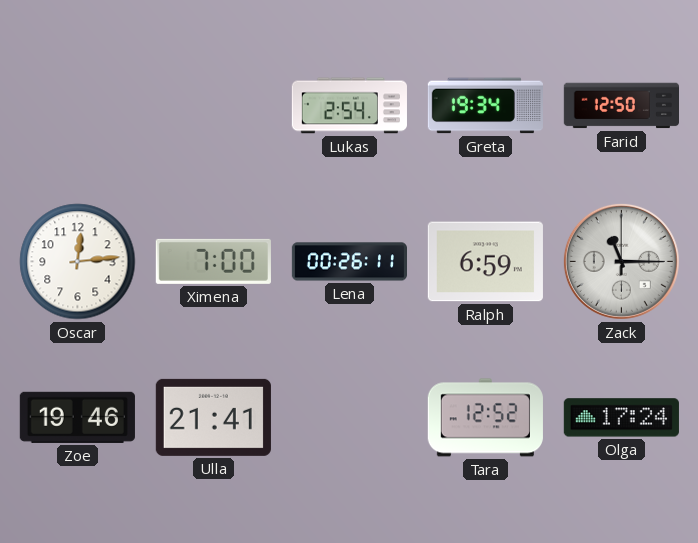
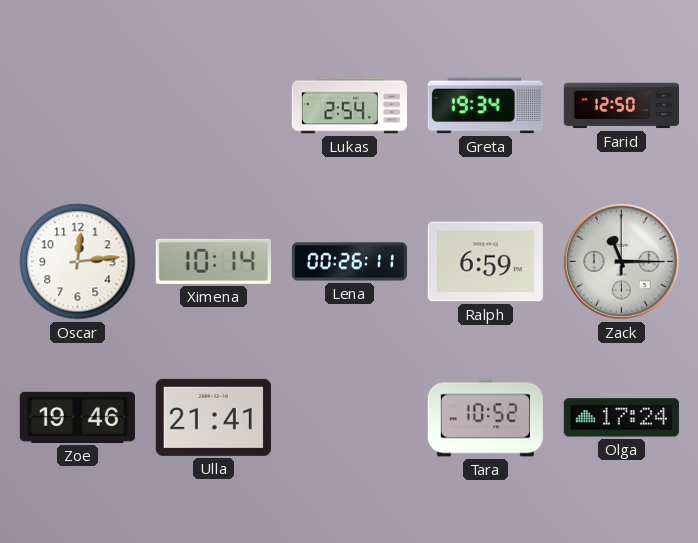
Ximena: 7:00 -> 10:14
Tara: 12:52 -> 10:52
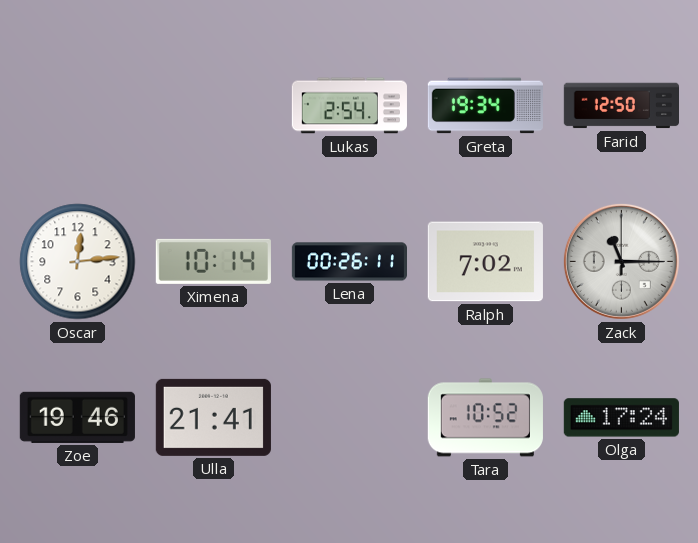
Ralph: 6:59 -> 7:02
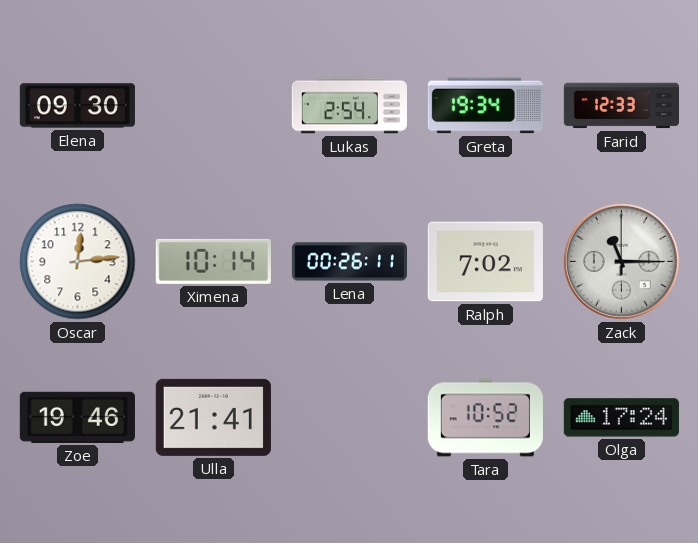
Elena: none -> 09:30
Farid: 12:50 -> 12:33
